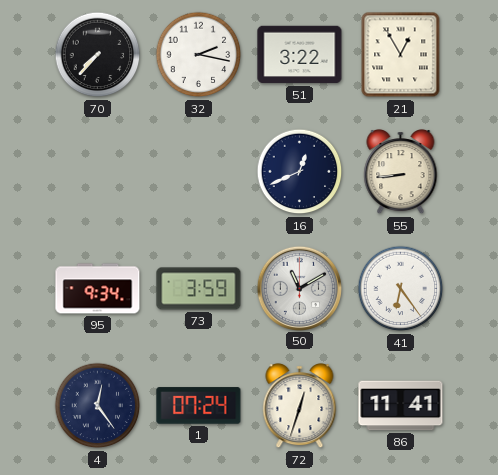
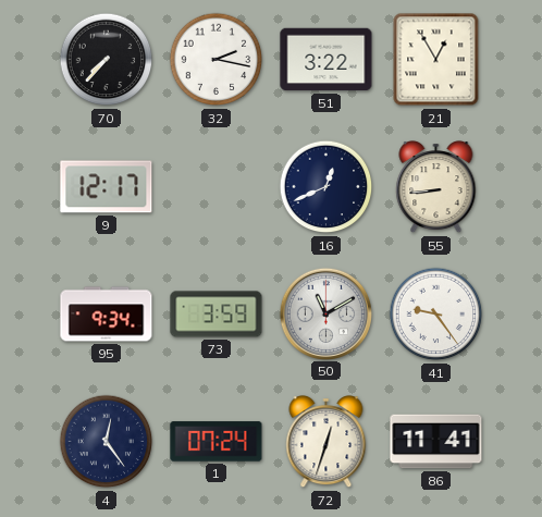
9: none -> 12:17
41: 6:24 -> 9:24
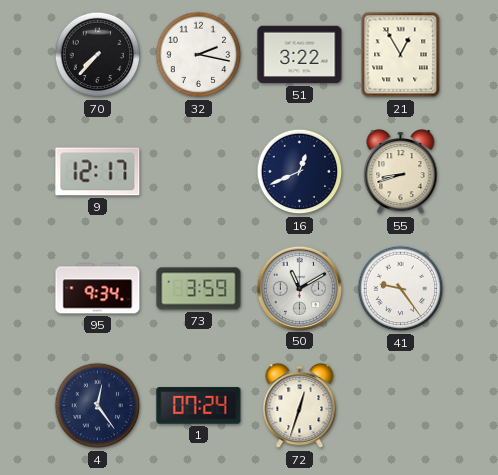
55: 8:44 -> 8:42
86: 11:41 -> none
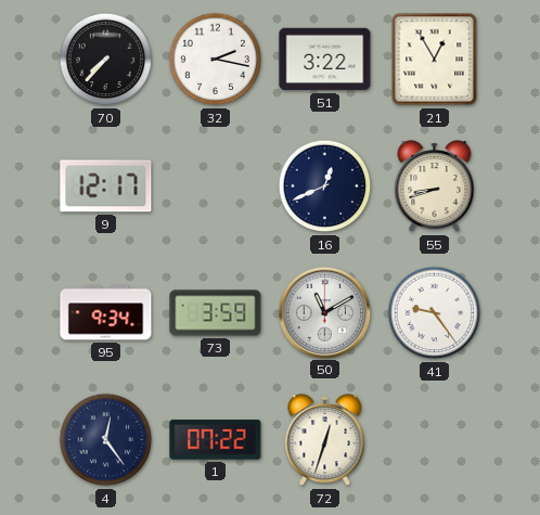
1: 07:24 -> 07:22
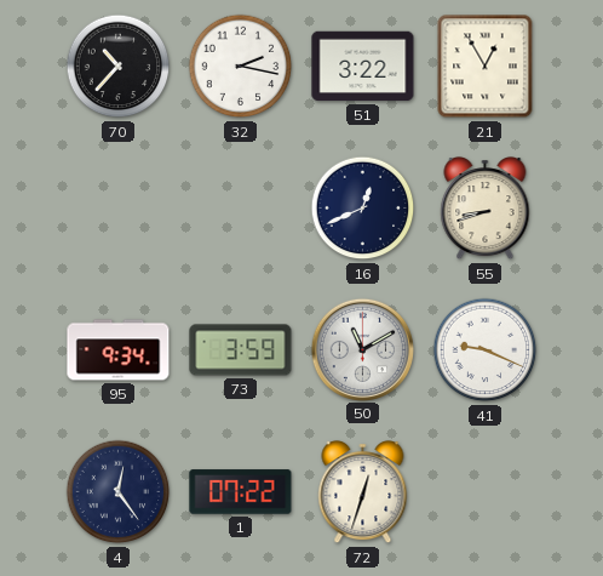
70: 7:37 -> 10:37
9: 12:17 -> none
41: 9:24 -> 9:19
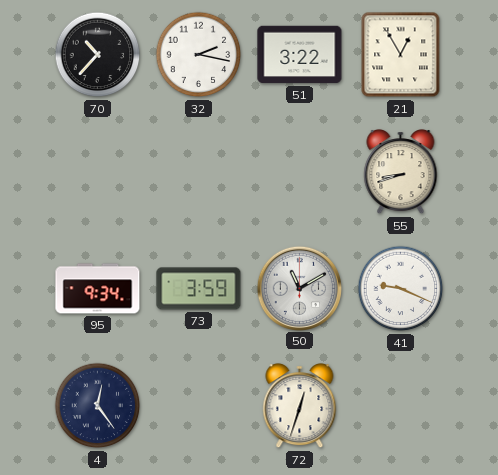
16: 12:41 -> none
1: 07:22 -> none
